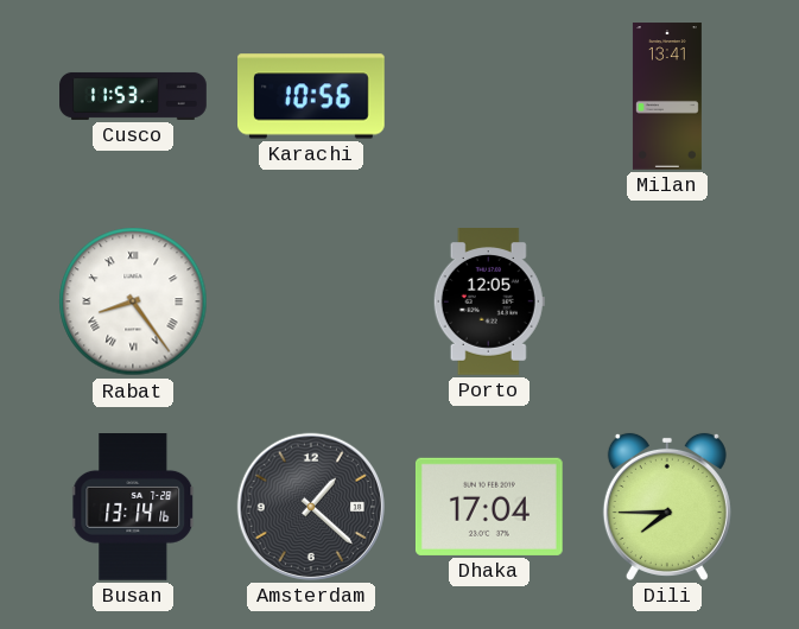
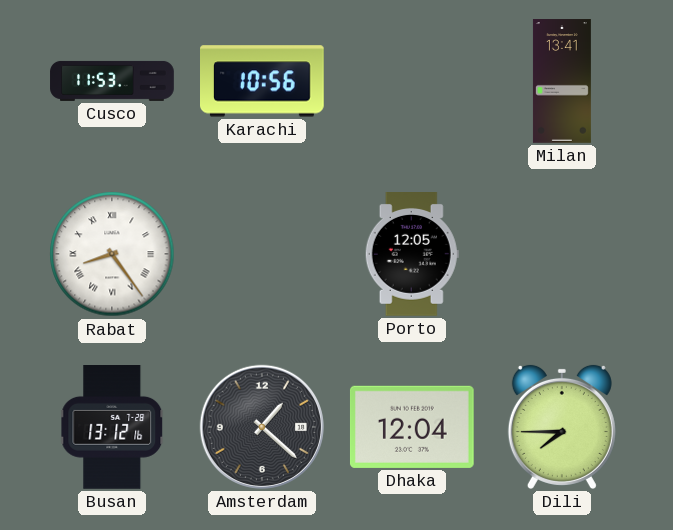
Busan: 13:14 -> 13:12
Dhaka: 17:04 -> 12:04
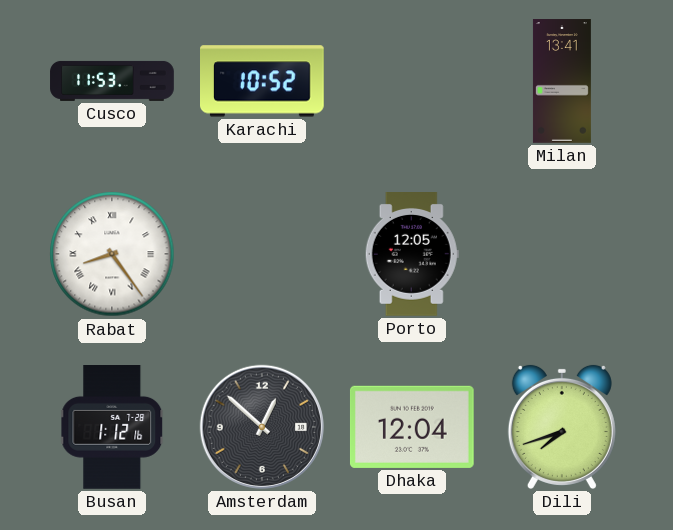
Karachi: 10:56 -> 10:52
Busan: 13:12 -> 1:12
Amsterdam: 1:22 -> 12:52
Dili: 7:45 -> 7:42
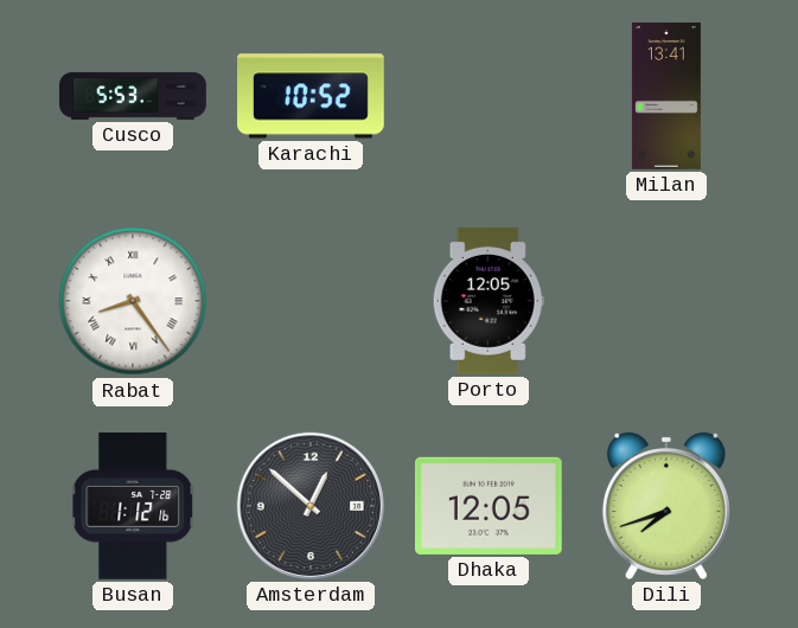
Cusco: 11:53 -> 5:53
Dhaka: 12:04 -> 12:05
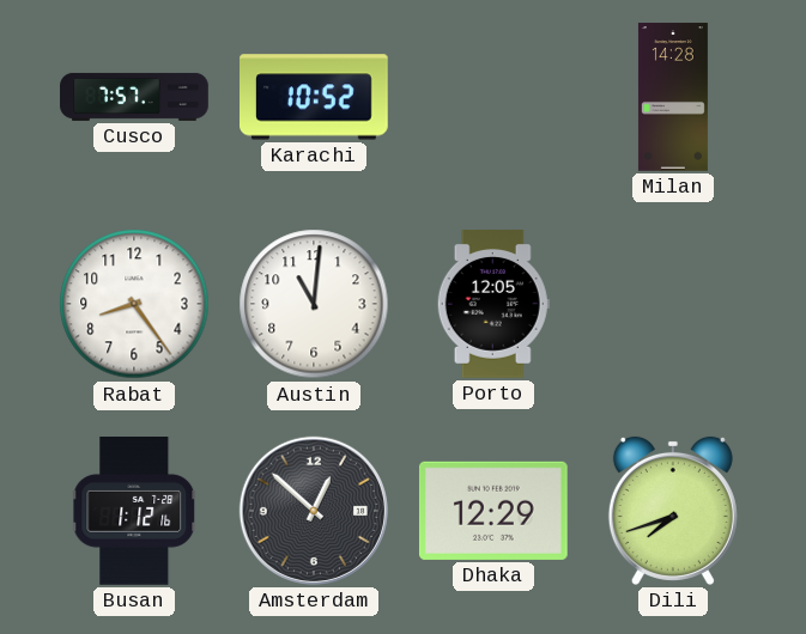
Cusco: 5:53 -> 7:57
Milan: 13:41 -> 14:28
Rabat numerals: Roman -> Arabic
Austin: none -> 11:01
Dhaka: 12:05 -> 12:29
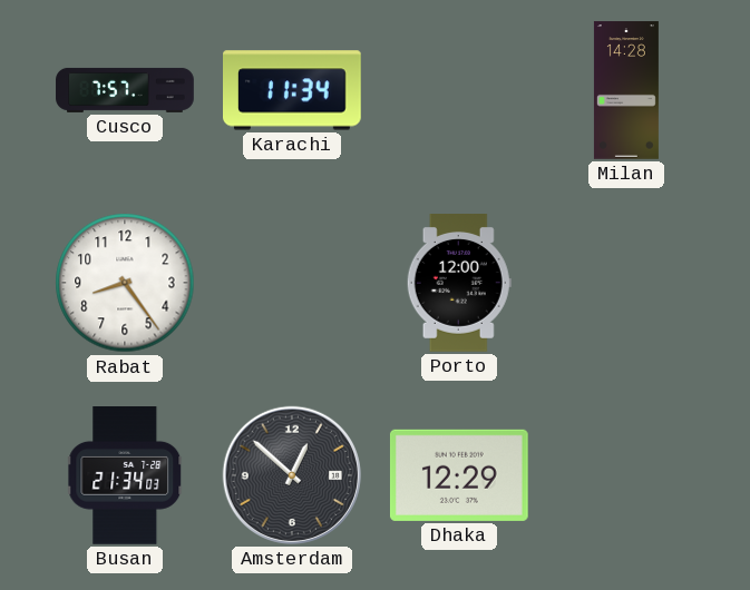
Karachi: 10:52 -> 11:34
Austin: 11:01 -> none
Porto: 12:05 -> 12:00
Busan: 1:12 -> 21:34
Dili: 7:42 -> none
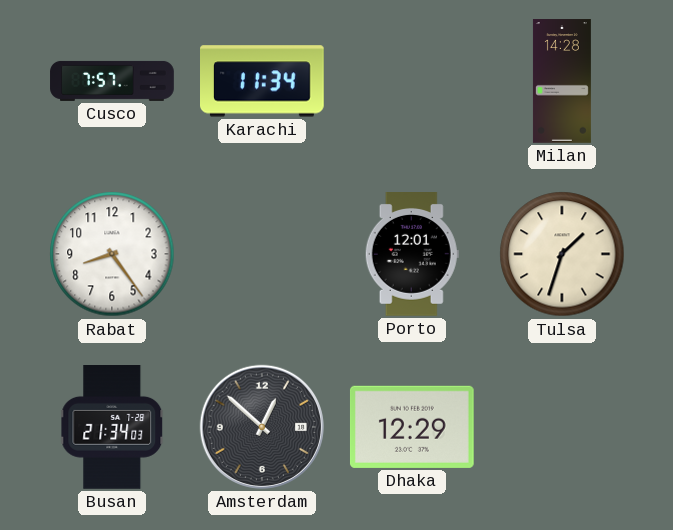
Porto: 12:00 -> 12:01
Tulsa: none -> 1:33
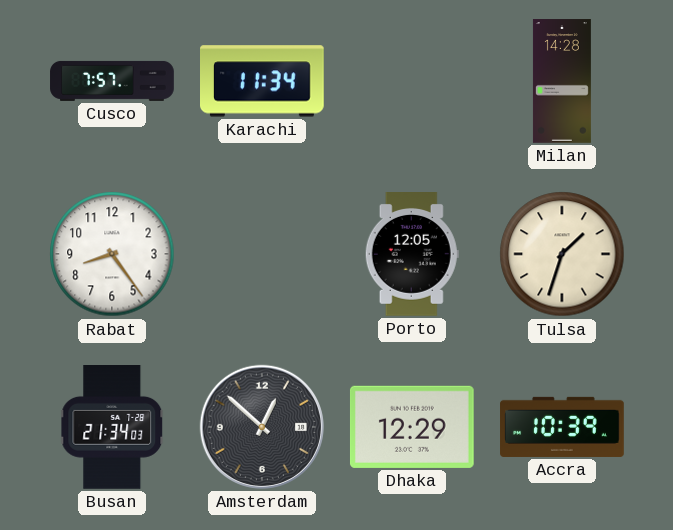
Porto: 12:01 -> 12:05
Accra: none -> 10:39
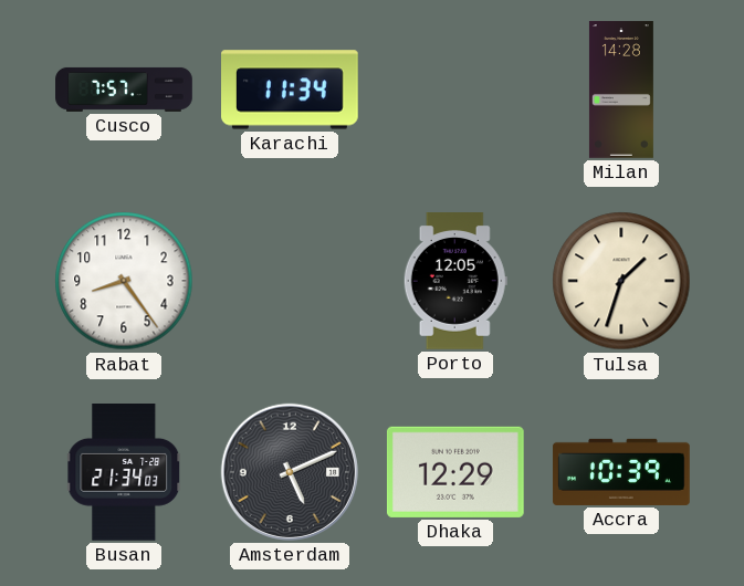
Amsterdam: 12:52 -> 5:11
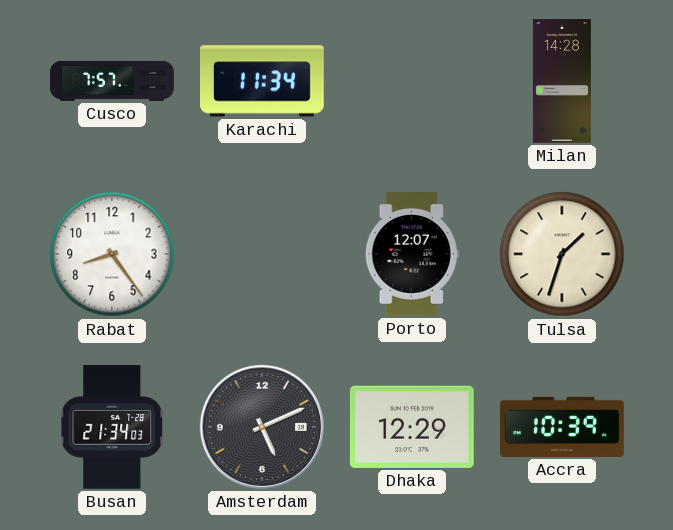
Porto: 12:05 -> 12:07
